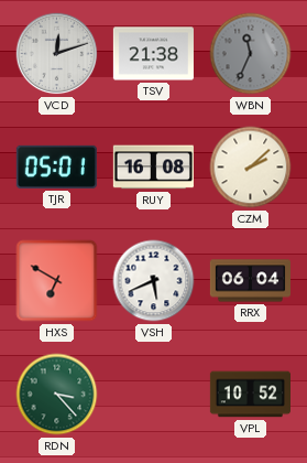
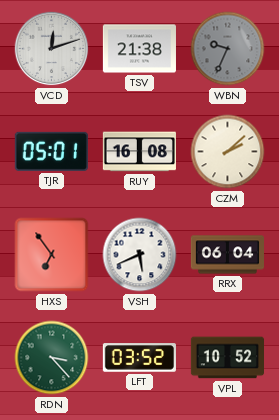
WBN: 11:34 -> 9:34
HXS: 6:50 -> 6:54
LFT: none -> 03:52
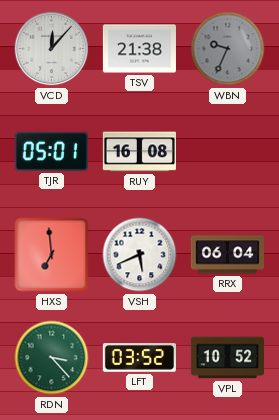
VCD: 12:12 -> 12:07
CZM: 2:08 -> none
HXS: 6:54 -> 6:59
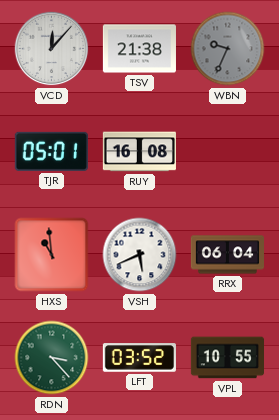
HXS: 6:59 -> 10:59
VPL: 10:52 -> 10:55
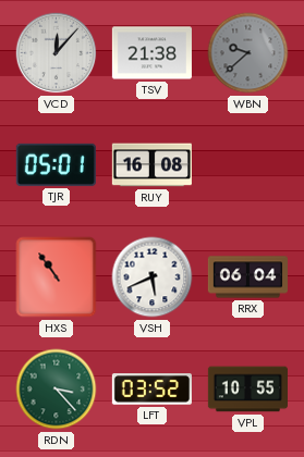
WBN: 9:34 -> 9:38
HXS: 10:59 -> 10:54
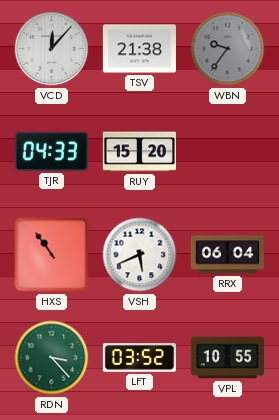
WBN: 9:38 -> 9:36
TJR: 05:01 -> 04:33
RUY: 16:08 -> 15:20
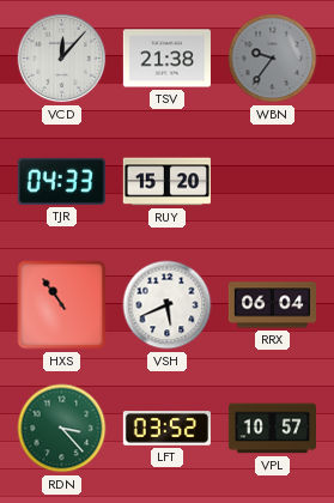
VPL: 10:55 -> 10:57
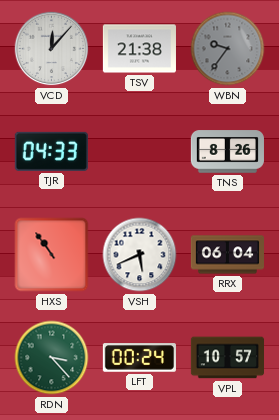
RUY: 15:20 -> none
TNS: none -> 8:26
LFT: 03:52 -> 00:24
